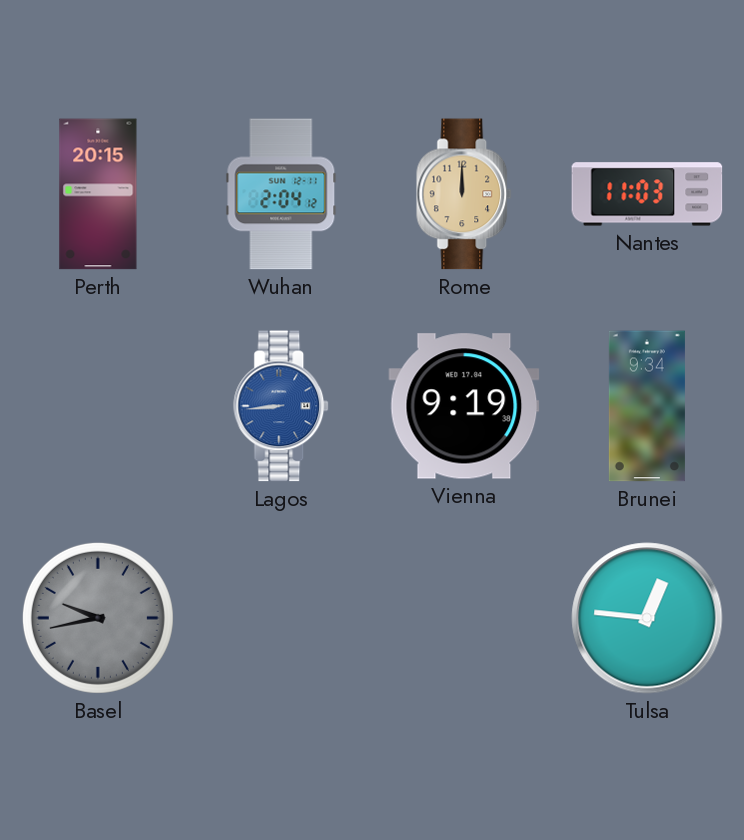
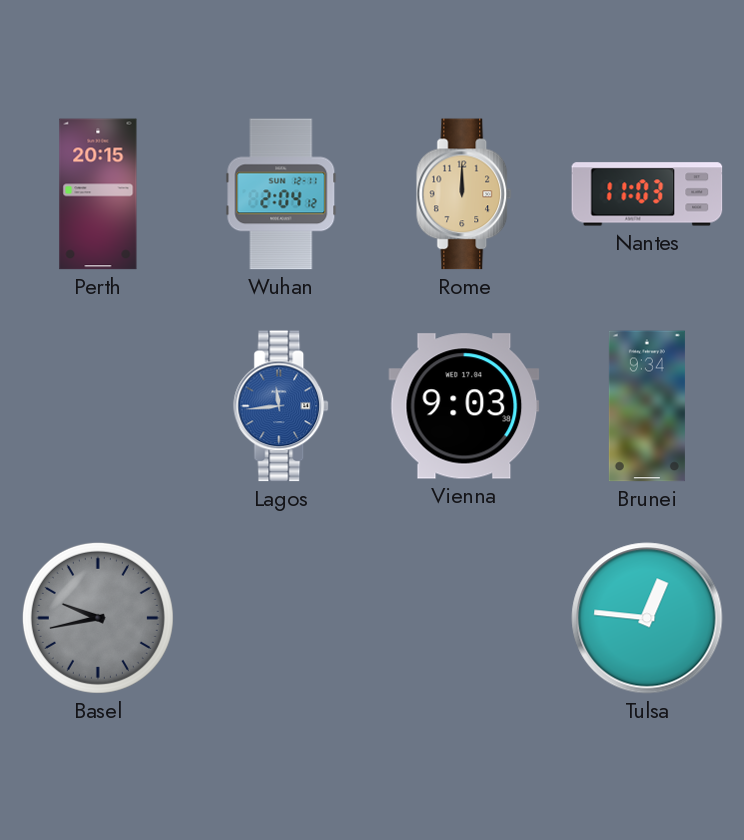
Lagos: 8:44 -> 11:44
Vienna: 9:19 -> 9:03
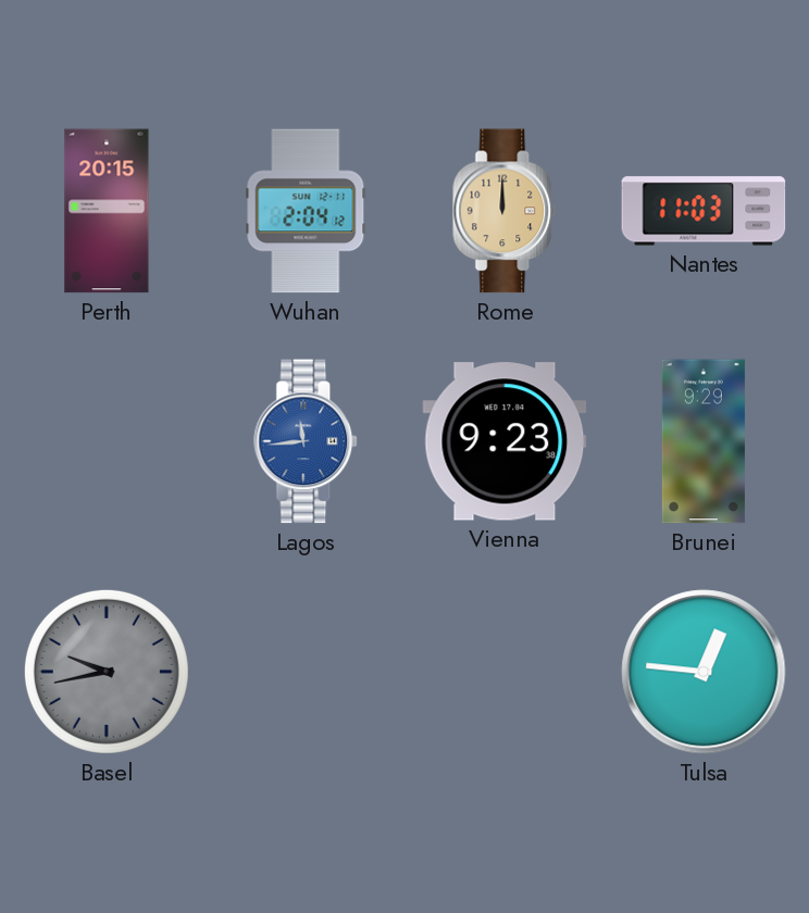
Vienna: 9:03 -> 9:23
Brunei: 9:34 -> 9:29
